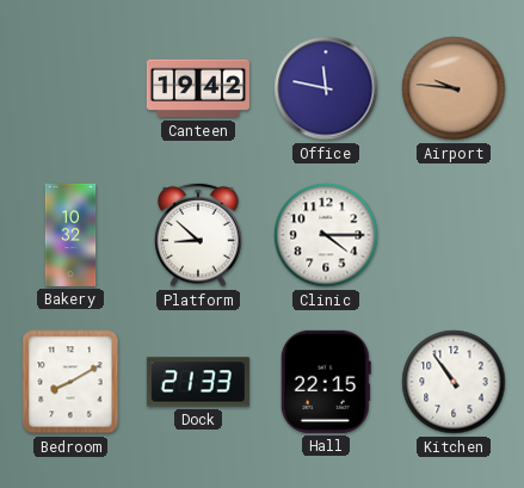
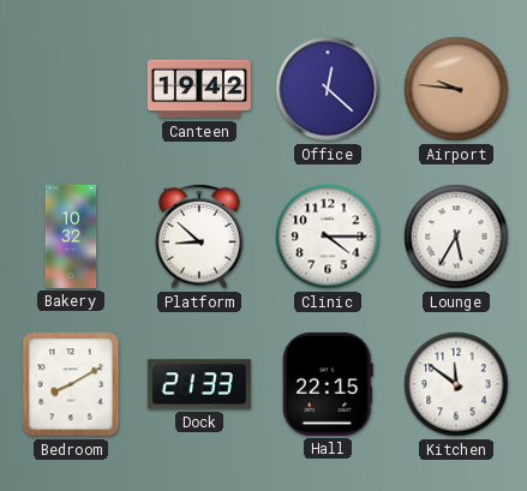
Office: 11:47 -> 12:22
Lounge: none -> 5:35
Kitchen: 10:54 -> 11:51
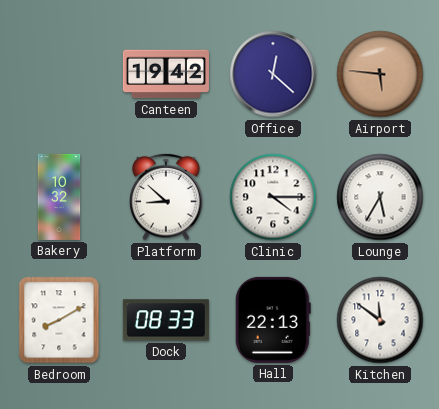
Airport: 9:46 -> 5:46
Dock: 21:33 -> 08:33
Hall: 22:15 -> 22:13
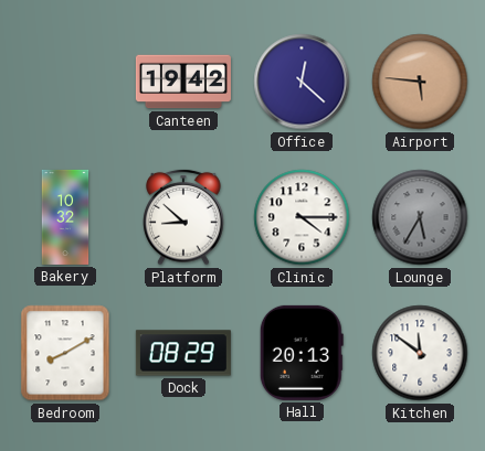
Lounge dial: white -> grey
Dock: 08:33 -> 08:29
Hall: 22:13 -> 20:13
